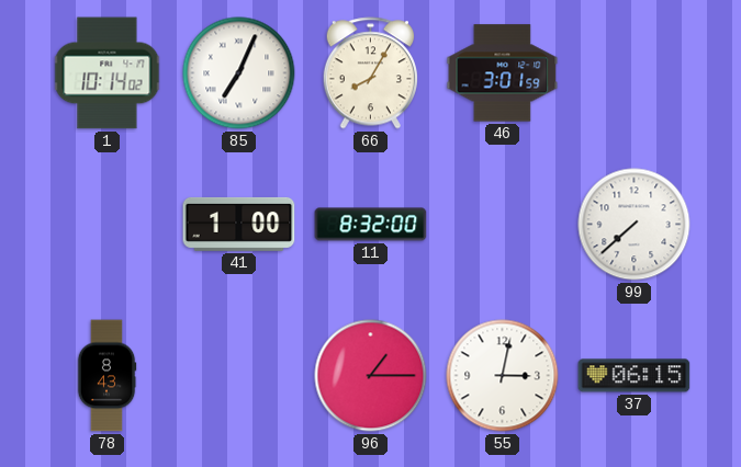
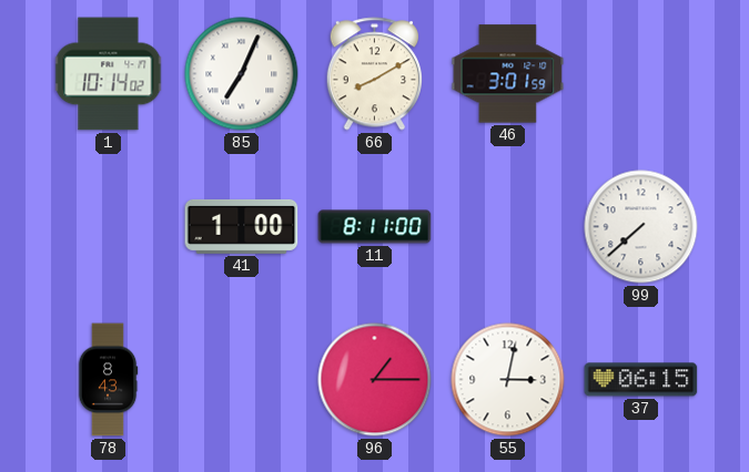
66: 8:05 -> 8:10
11: 8:32 -> 8:11
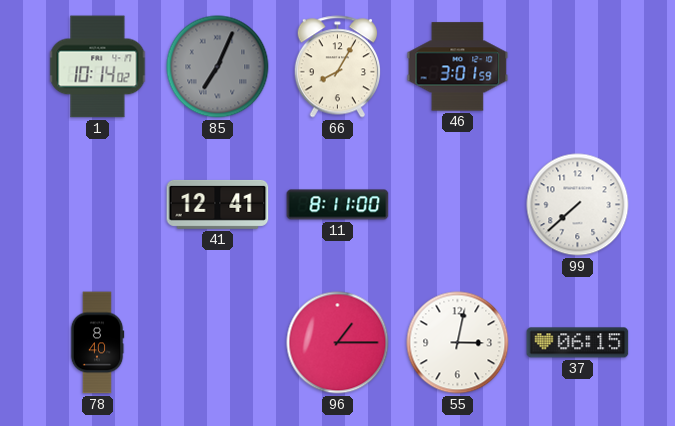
85 dial: white -> grey
66: 8:10 -> 8:05
41: 1:00 -> 12:41
78: 8:43 -> 8:40
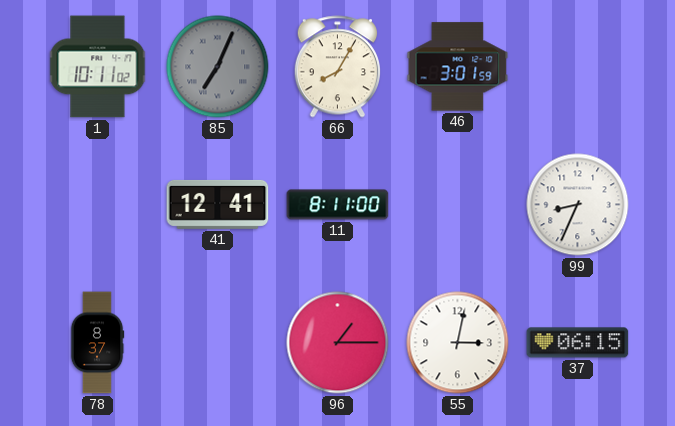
1: 10:14 -> 10:11
99: 7:38 -> 8:34
78: 8:40 -> 8:37
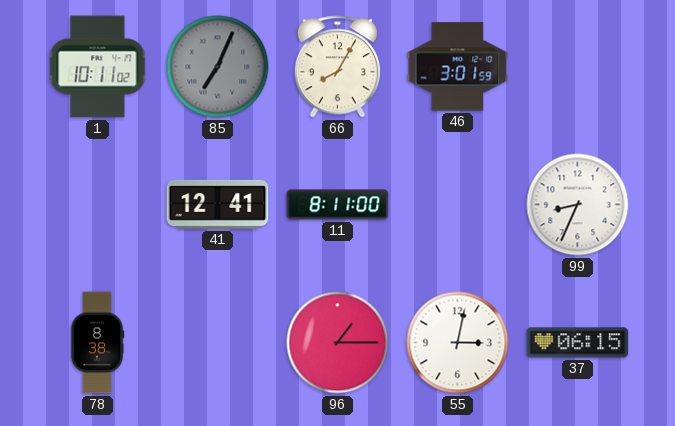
78: 8:37 -> 8:38
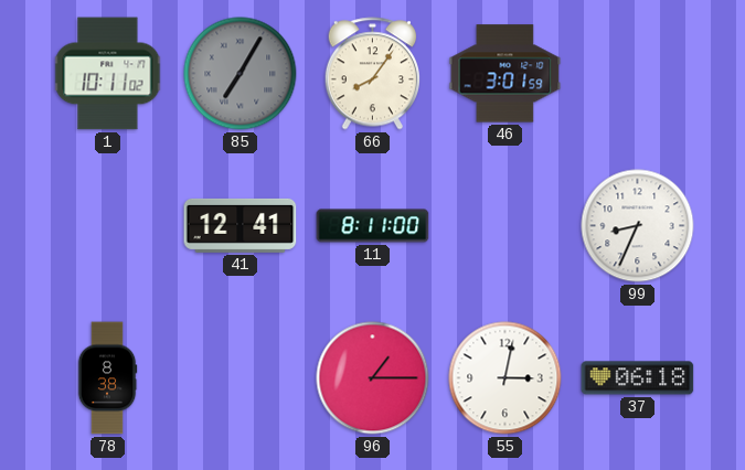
85: 7:04 -> 7:05
66: 8:05 -> 8:06
37: 06:15 -> 06:18
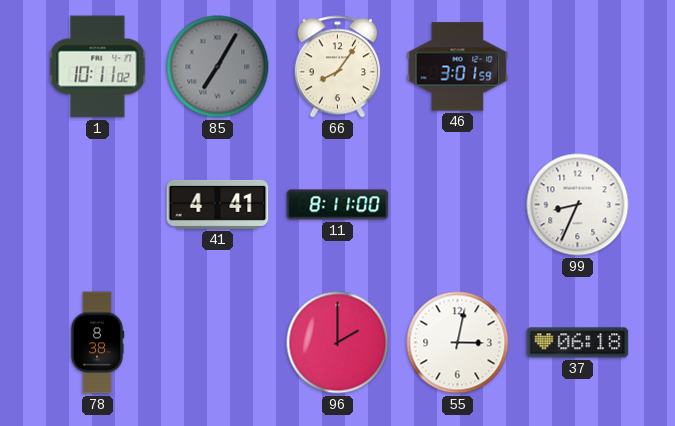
41: 12:41 -> 4:41
96: 1:15 -> 2:00
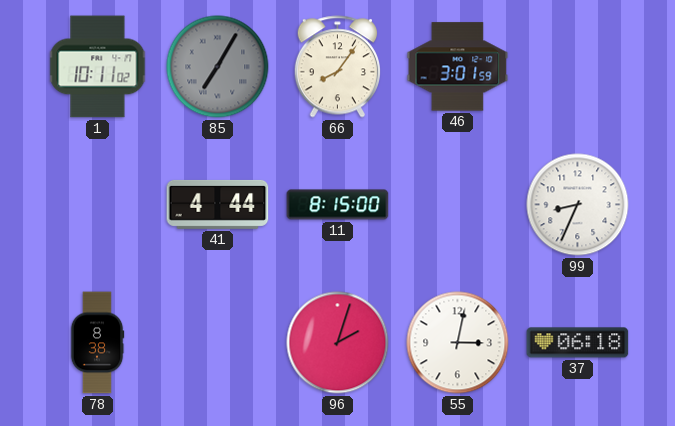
41: 4:41 -> 4:44
11: 8:11 -> 8:15
96: 2:00 -> 2:03
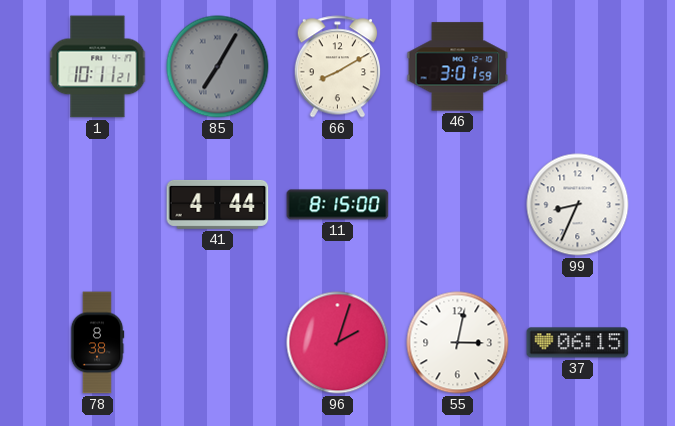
1: 10:11:02 -> 10:11:21
66: 8:06 -> 8:10
37: 06:18 -> 06:15
